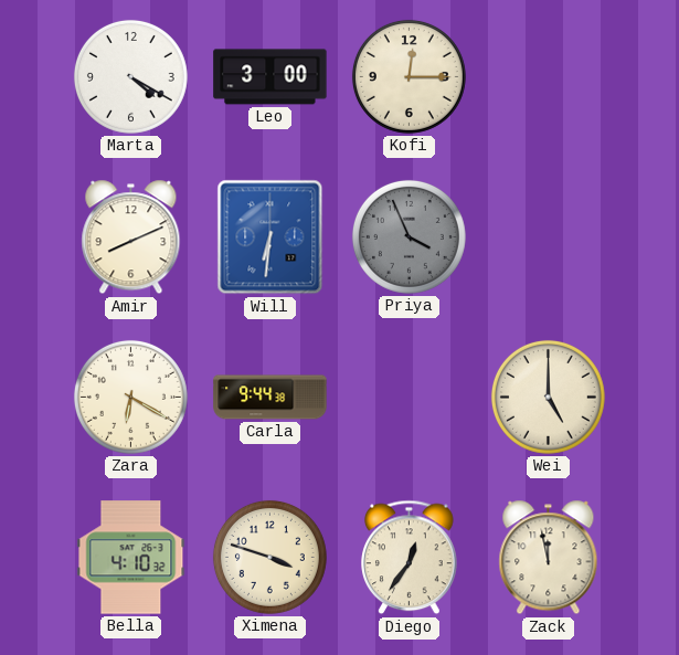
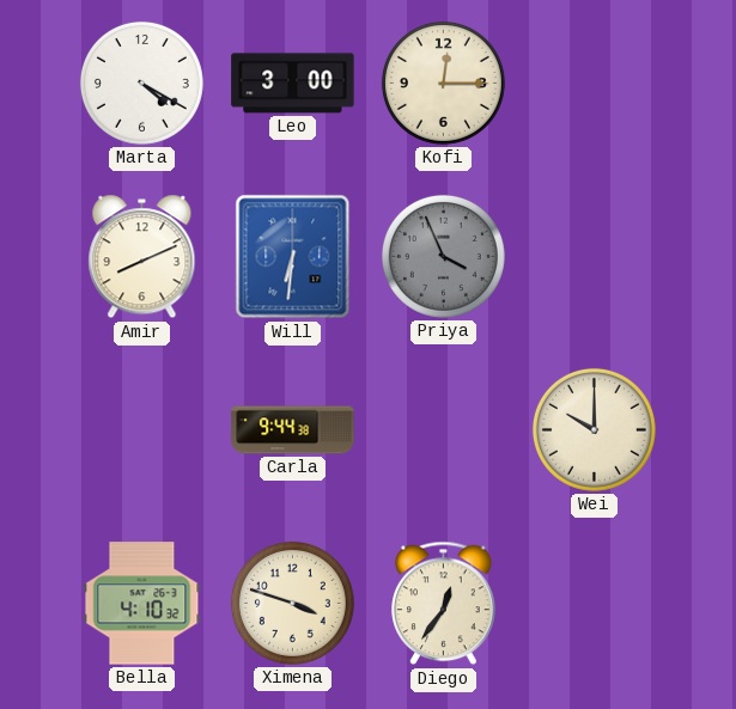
Zara: 6:20 -> none
Wei: 5:00 -> 10:00
Zack: 11:58 -> none
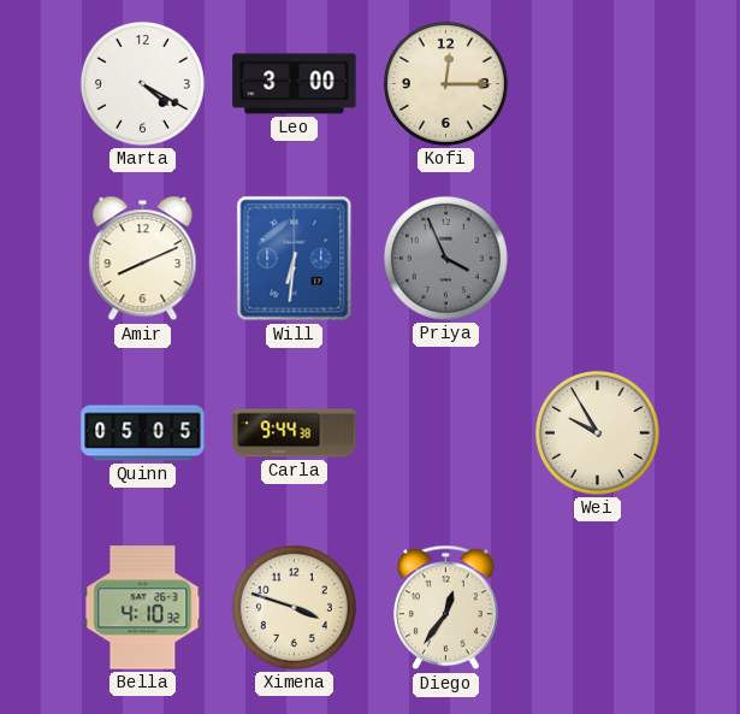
Quinn: none -> 05:05
Wei: 10:00 -> 9:55
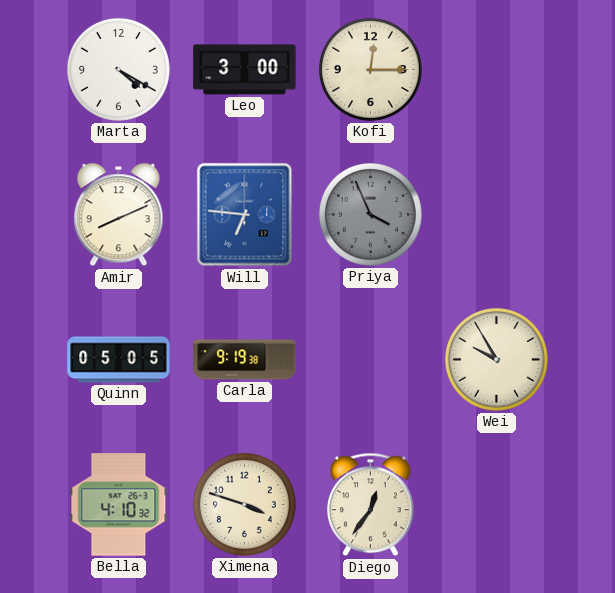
Will: 6:31 -> 6:46
Carla: 9:44 -> 9:19
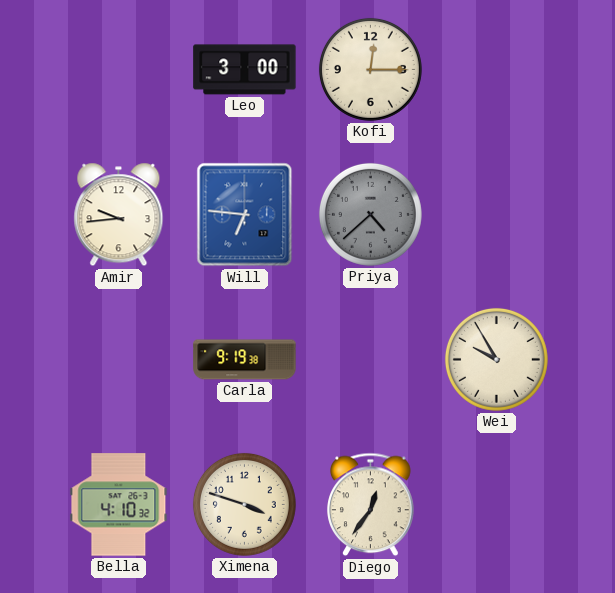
Marta: 4:20 -> none
Amir: 8:11 -> 9:44
Priya: 3:56 -> 4:38
Quinn: 05:05 -> none
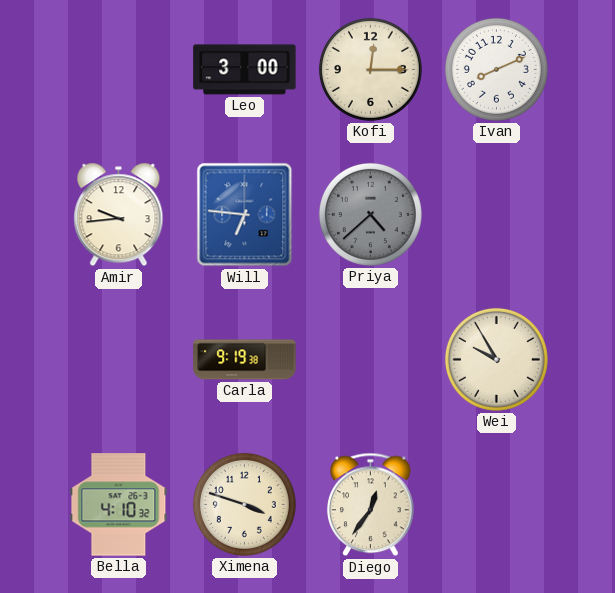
Ivan: none -> 8:11
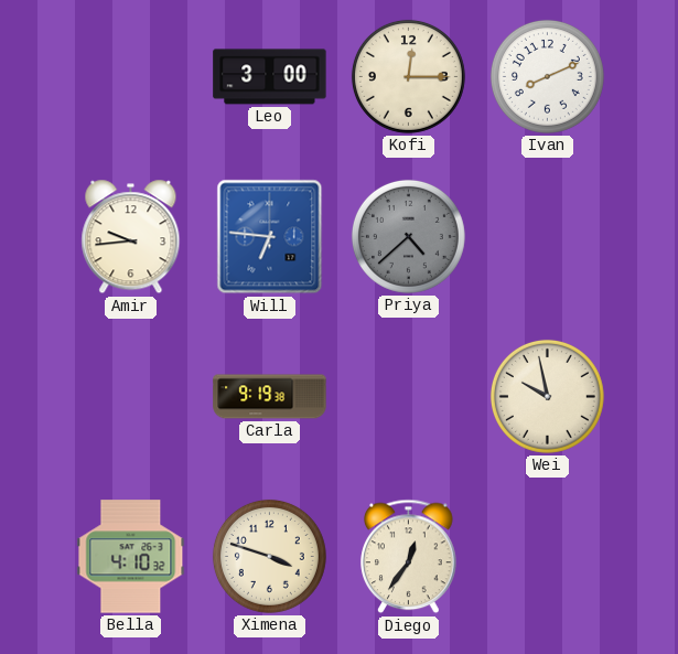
Wei: 9:55 -> 9:58
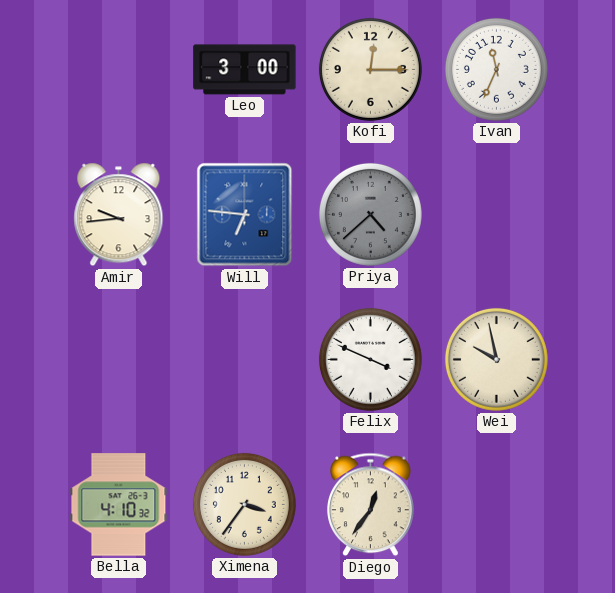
Ivan: 8:11 -> 11:34
Carla: 9:19 -> none
Felix: none -> 3:49
Ximena: 3:48 -> 3:36
